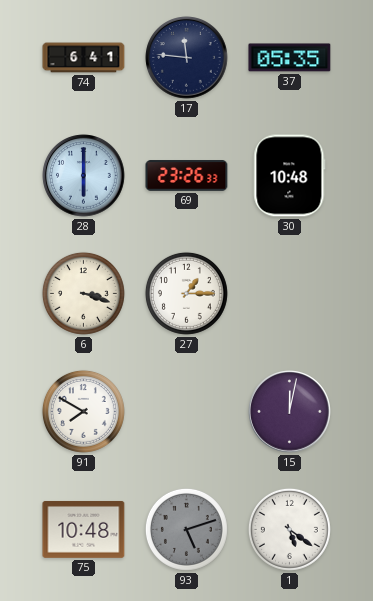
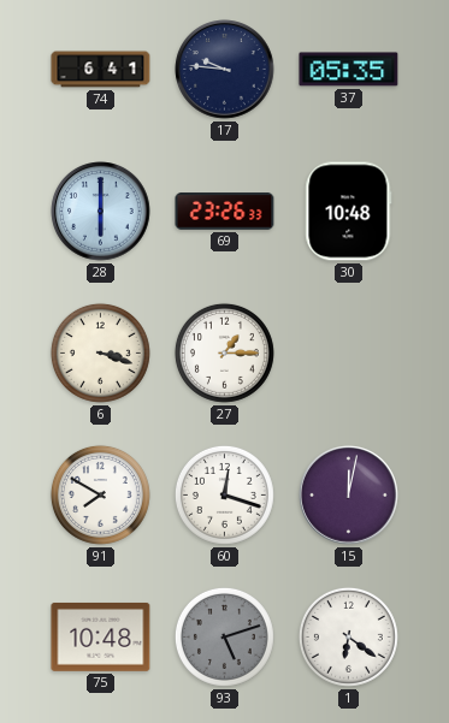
17: 11:46 -> 9:46
60: none -> 12:18
1: 5:21 -> 6:21
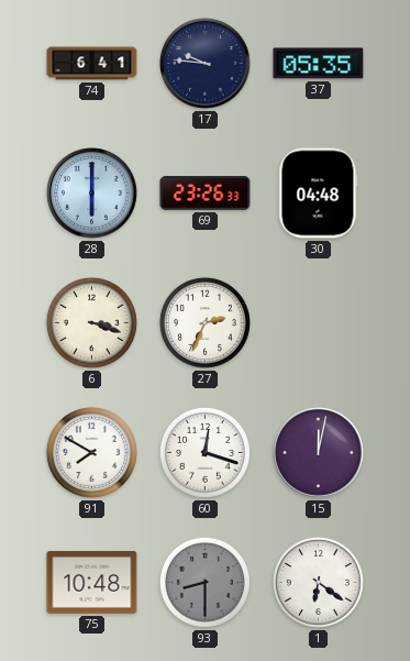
30: 10:48 -> 04:48
27: 1:15 -> 2:34
93: 5:12 -> 8:30
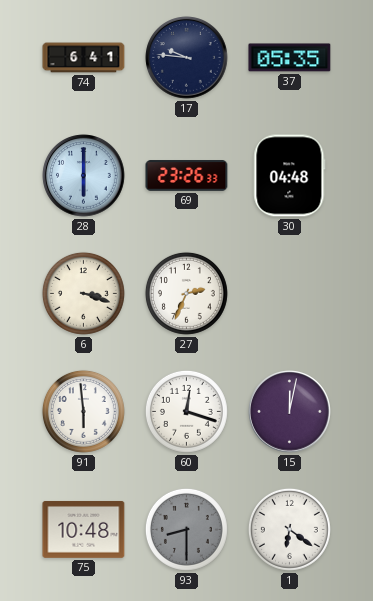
91: 7:50 -> 5:59
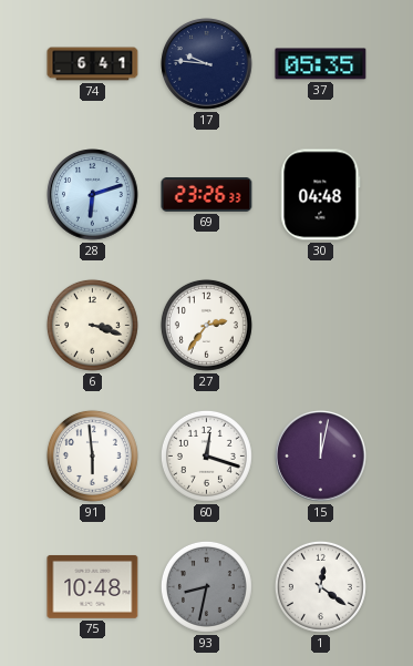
28: 6:00 -> 6:12
27: 2:34 -> 2:36
93: 8:30 -> 8:32
1: 6:21 -> 12:21
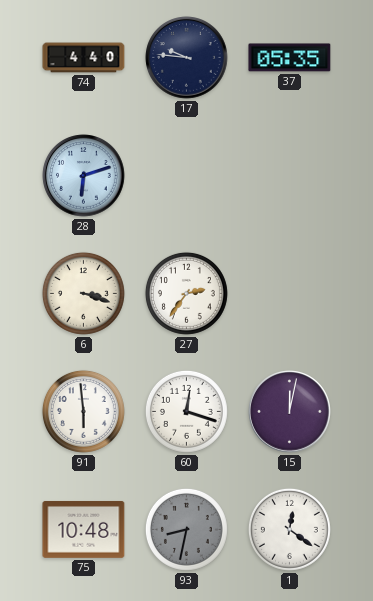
74: 6:41 -> 4:40
69: 23:26 -> none
30: 04:48 -> none
